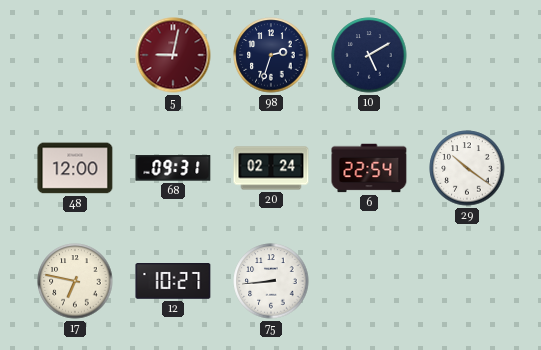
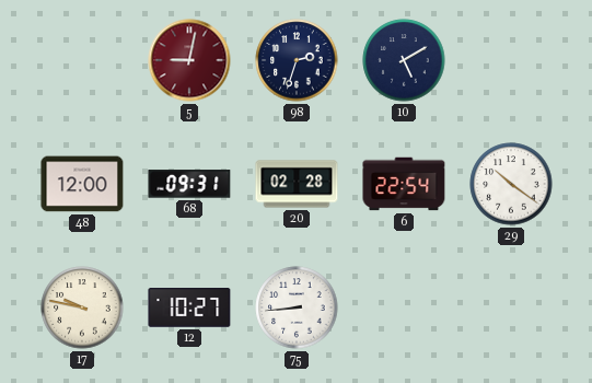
20: 02:24 -> 02:28
17: 6:47 -> 9:47
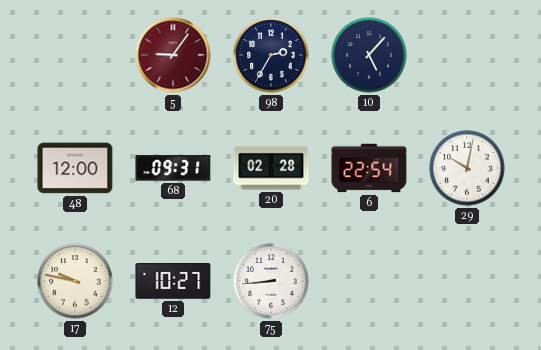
5: 9:02 -> 9:06
98: 2:33 -> 2:35
10: 5:10 -> 5:07
29: 10:21 -> 10:02
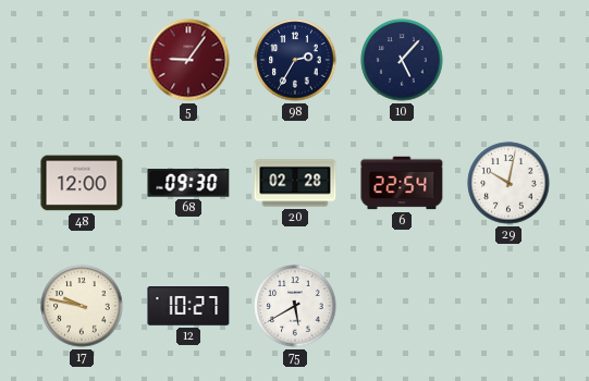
68: 09:31 -> 09:30
75: 8:44 -> 5:40
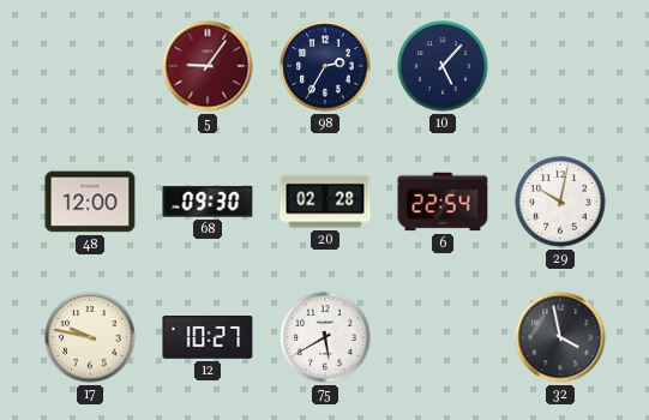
32: none -> 3:58
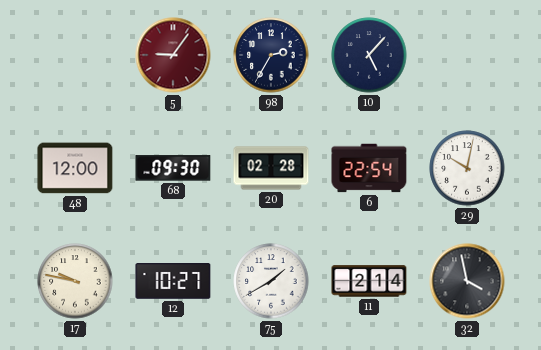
75: 5:40 -> 1:40
11: none -> 2:14
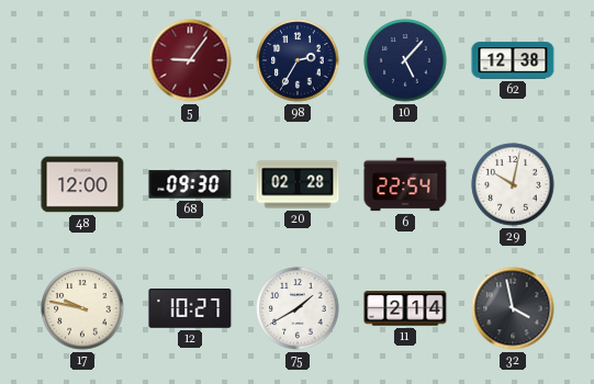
62: none -> 12:38
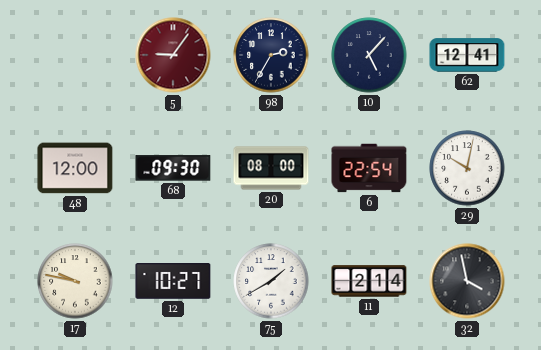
62: 12:38 -> 12:41
20: 02:28 -> 08:00
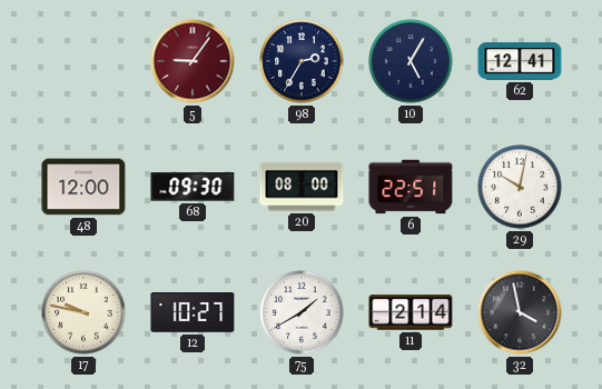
10: 5:07 -> 5:05
6: 22:54 -> 22:51
